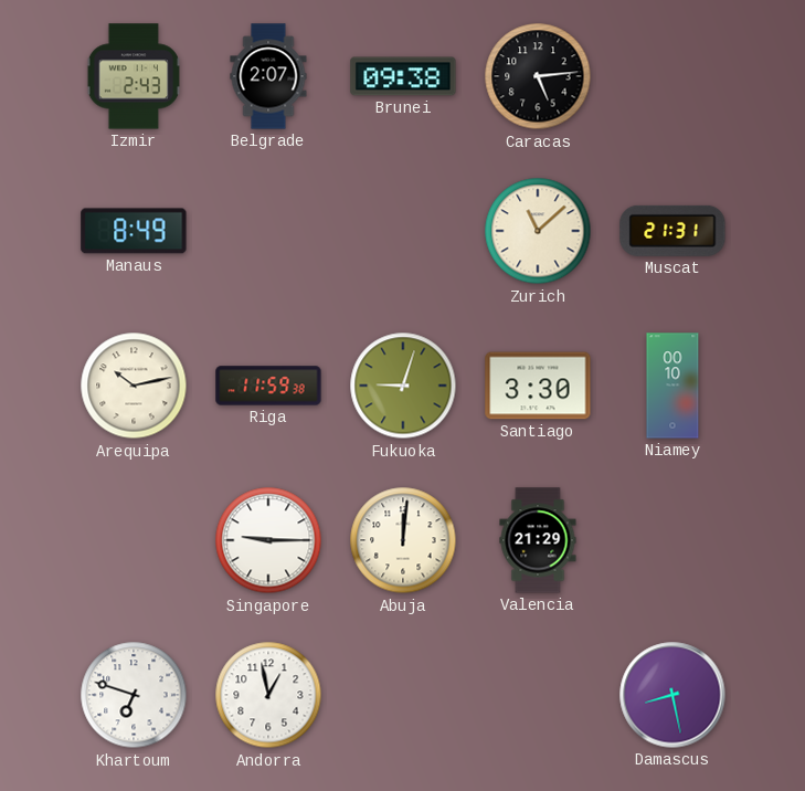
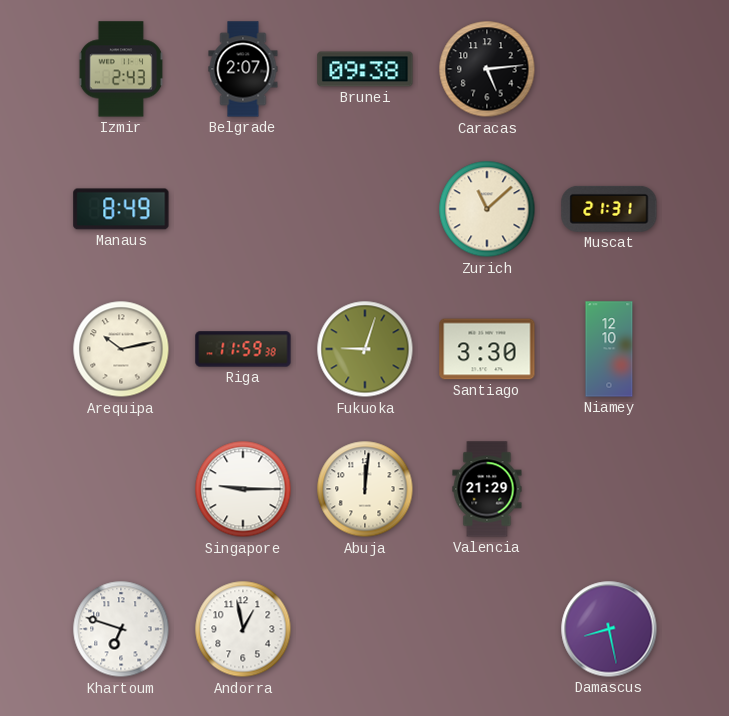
Niamey: 00:10 -> 12:10
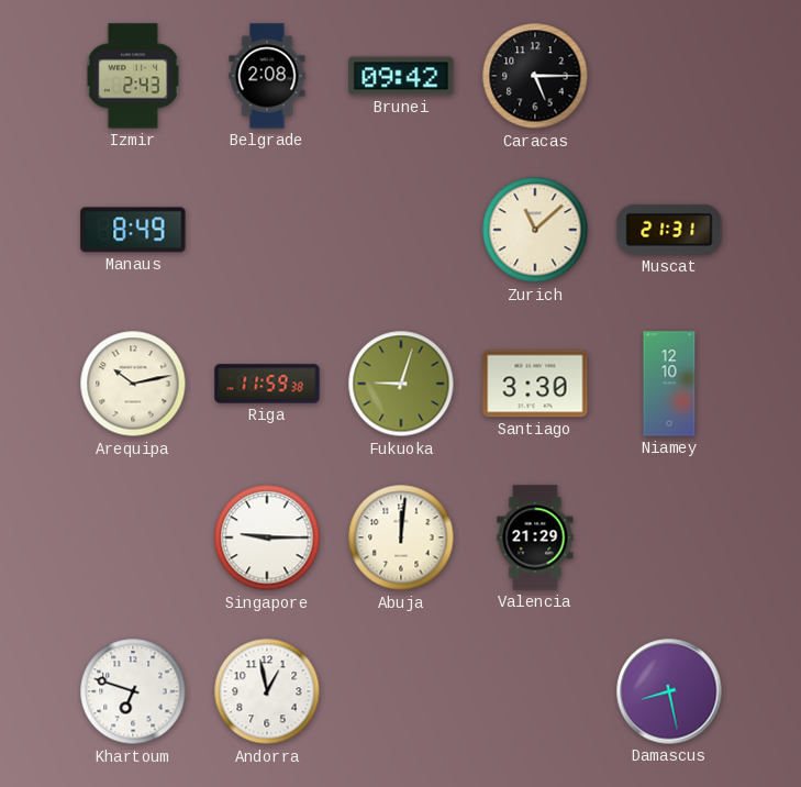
Belgrade: 2:07 -> 2:08
Brunei: 09:38 -> 09:42
Caracas: 5:14 -> 5:15
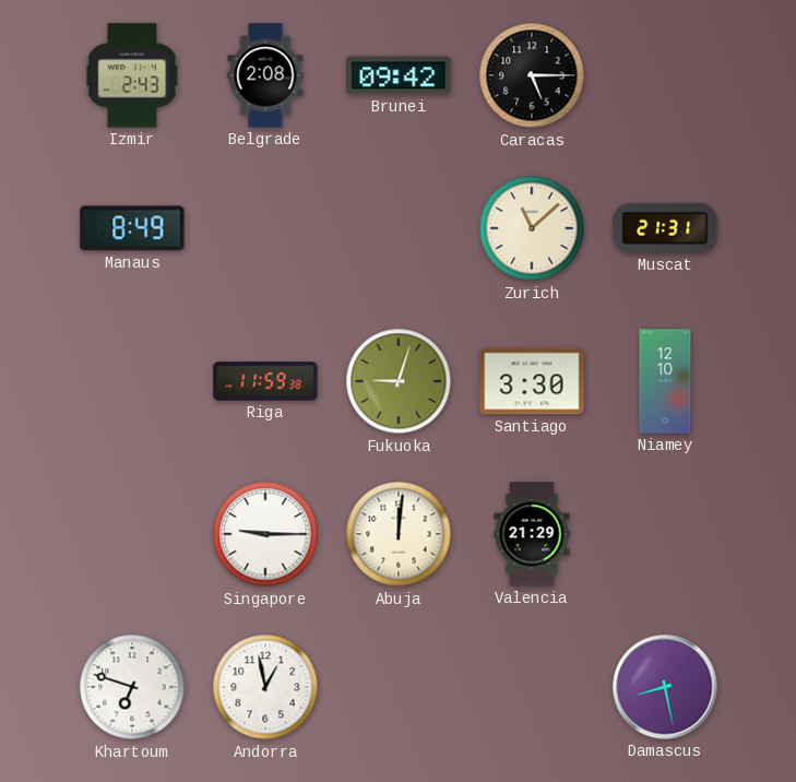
Arequipa: 10:13 -> none
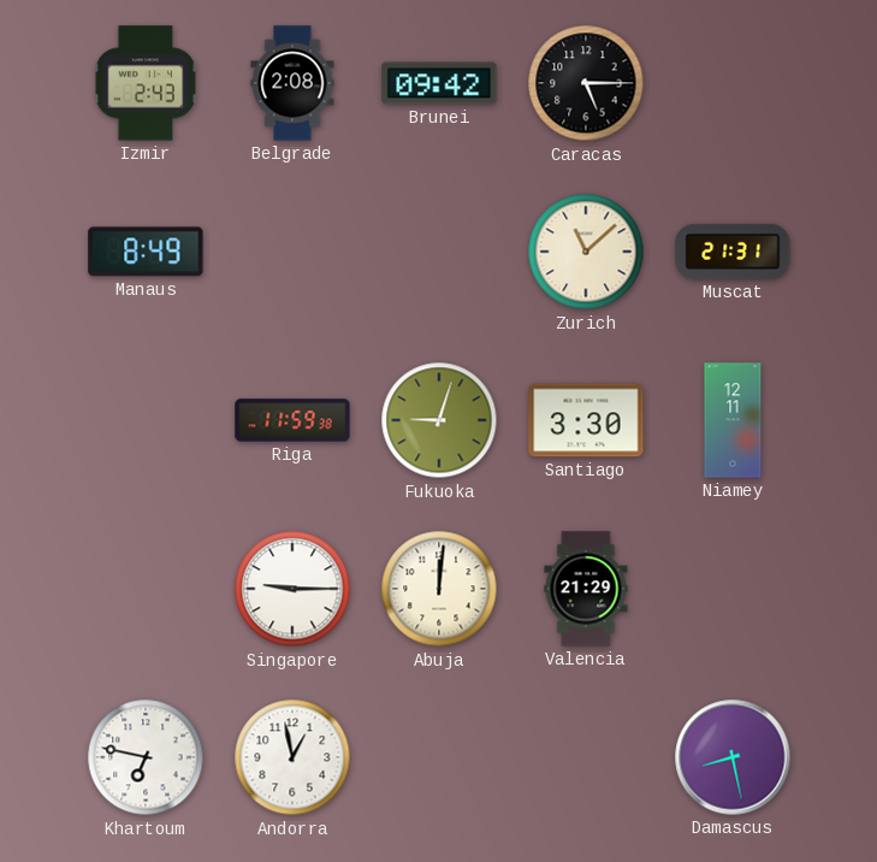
Niamey: 12:10 -> 12:11
Khartoum: 6:48 -> 6:47
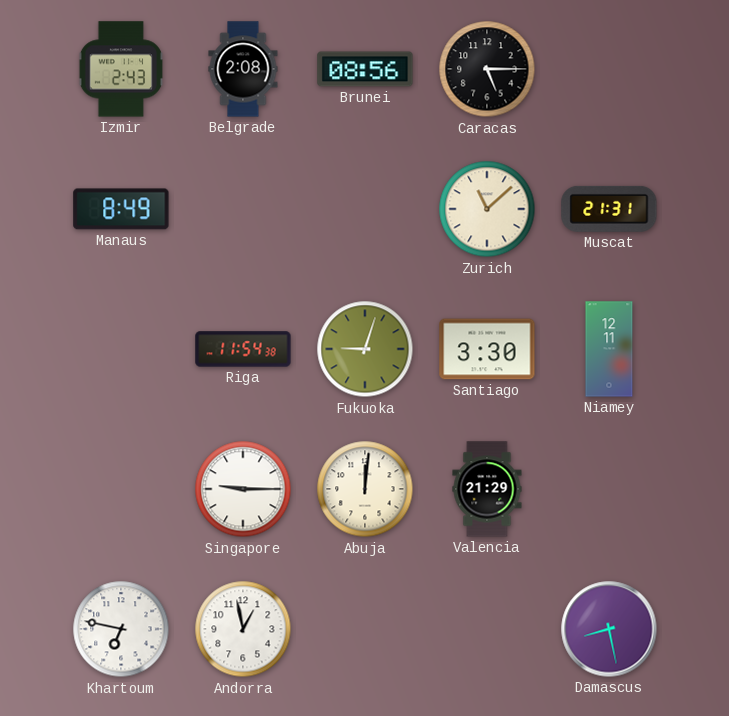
Brunei: 09:42 -> 08:56
Riga: 11:59 -> 11:54
